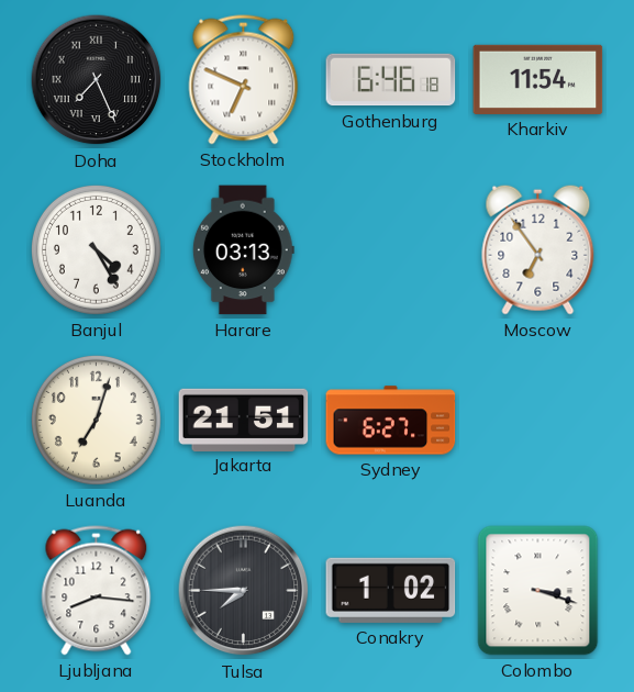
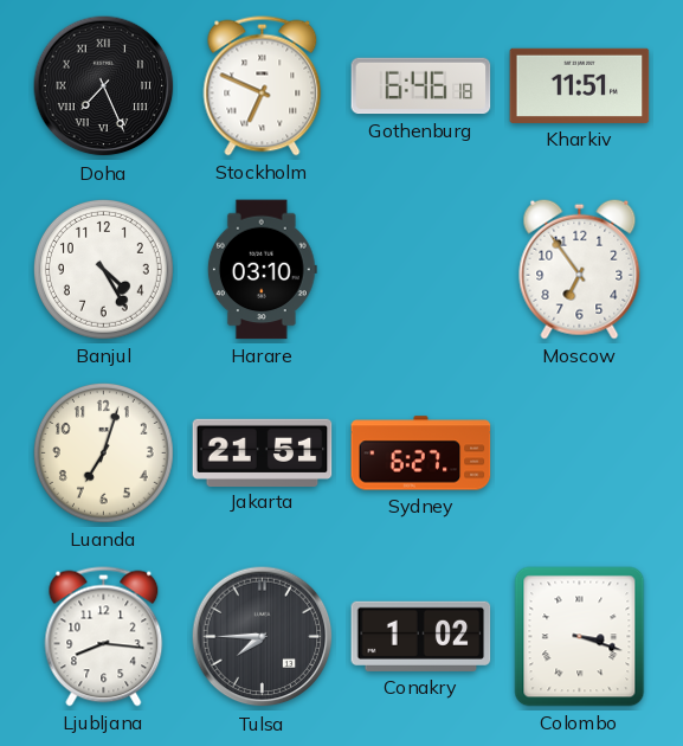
Kharkiv: 11:54 -> 11:51
Harare: 03:13 -> 03:10
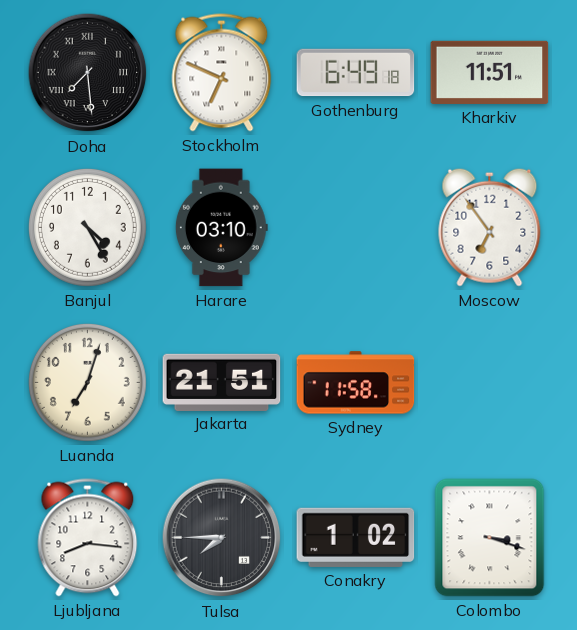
Doha: 7:26 -> 7:29
Gothenburg: 6:46 -> 6:49
Sydney: 6:27 -> 11:58
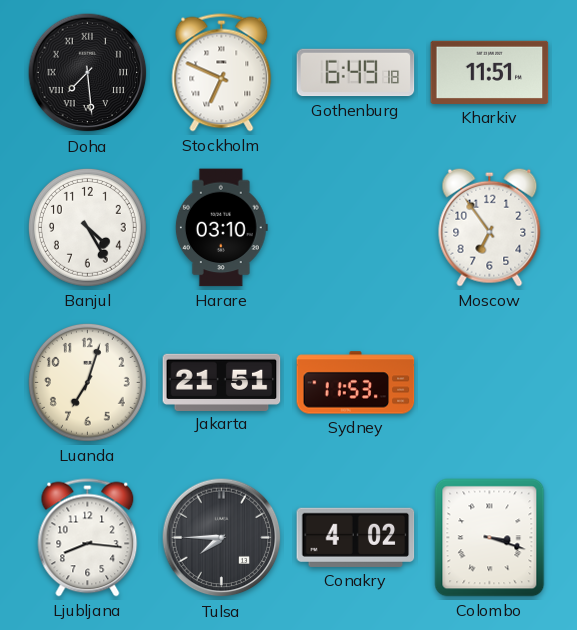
Sydney: 11:58 -> 11:53
Conakry: 1:02 -> 4:02
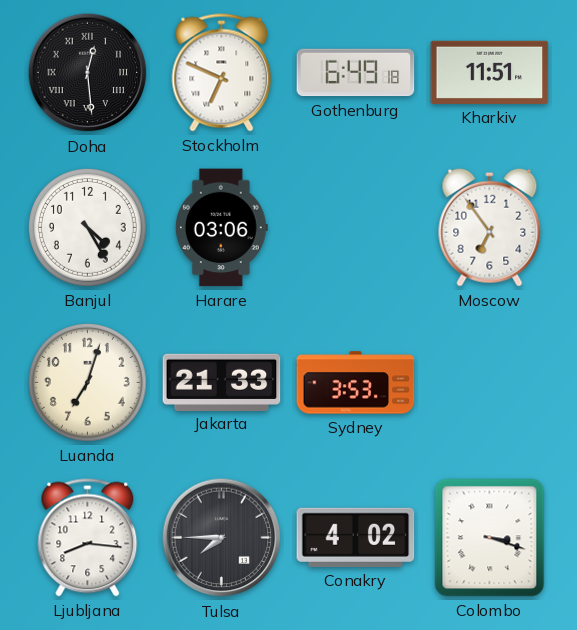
Doha: 7:29 -> 12:29
Harare: 03:10 -> 03:06
Jakarta: 21:51 -> 21:33
Sydney: 11:53 -> 3:53
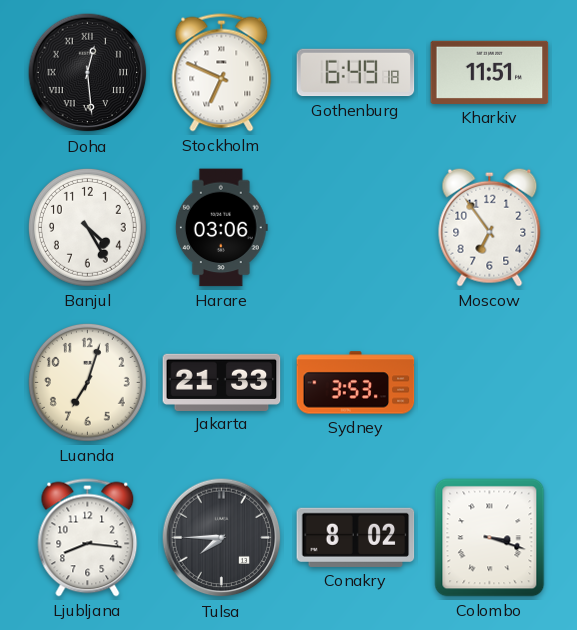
Conakry: 4:02 -> 8:02
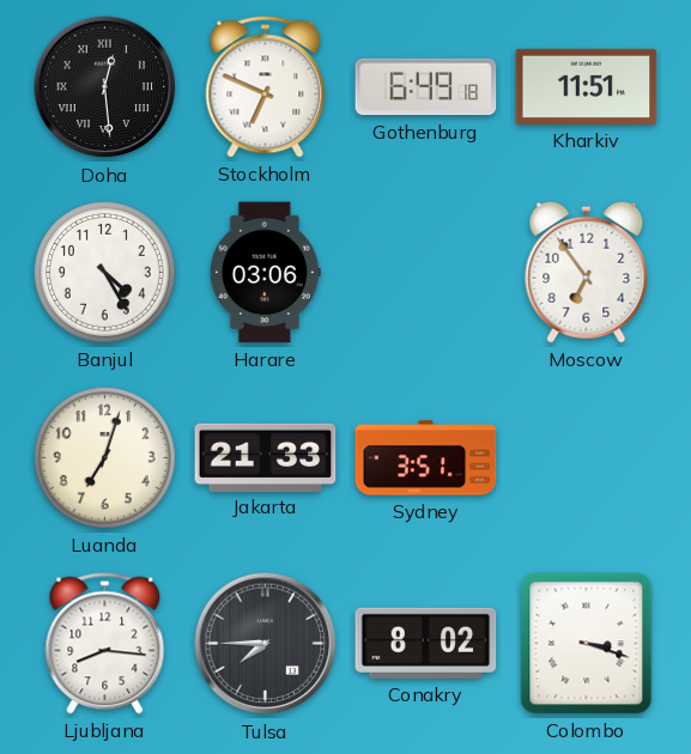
Sydney: 3:53 -> 3:51
